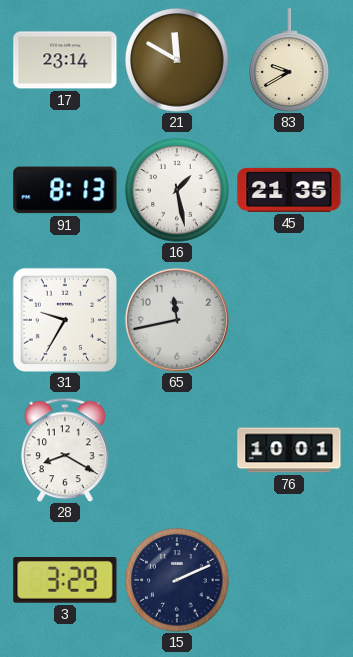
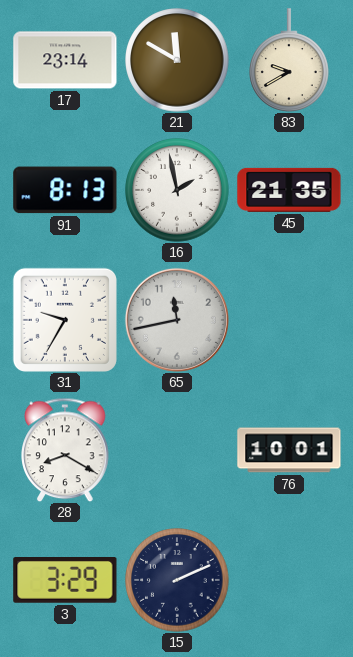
16: 1:28 -> 1:58
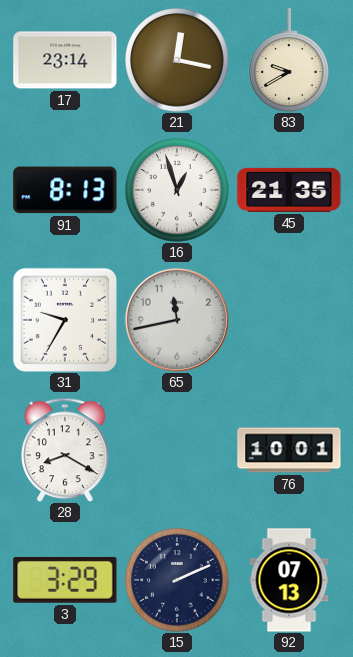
21: 11:50 -> 12:17
16: 1:58 -> 12:57
92: none -> 07:13
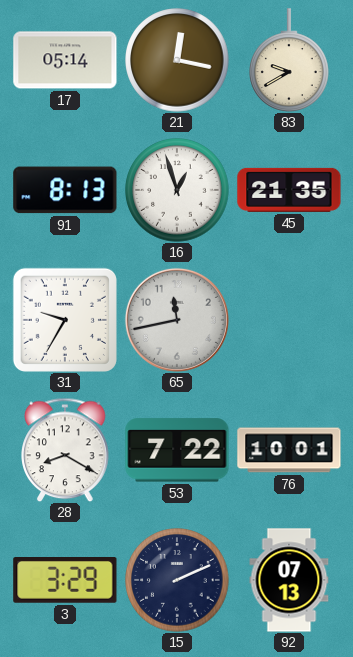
17: 23:14 -> 05:14
53: none -> 7:22
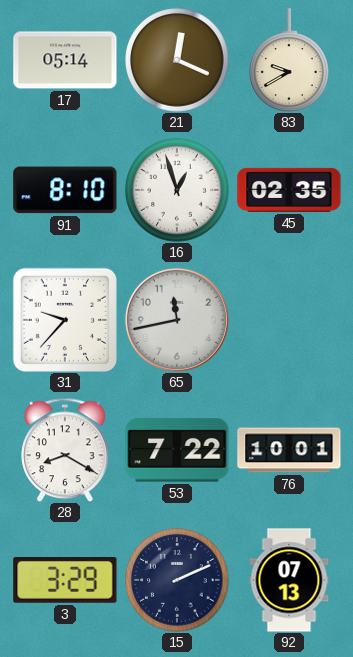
21: 12:17 -> 12:19
91: 8:13 -> 8:10
45: 21:35 -> 02:35
31: 9:35 -> 9:37
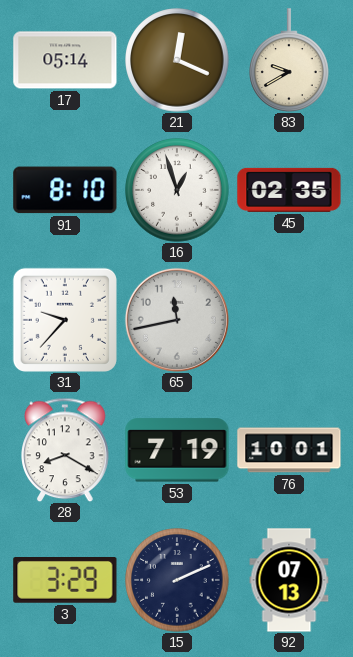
53: 7:22 -> 7:19
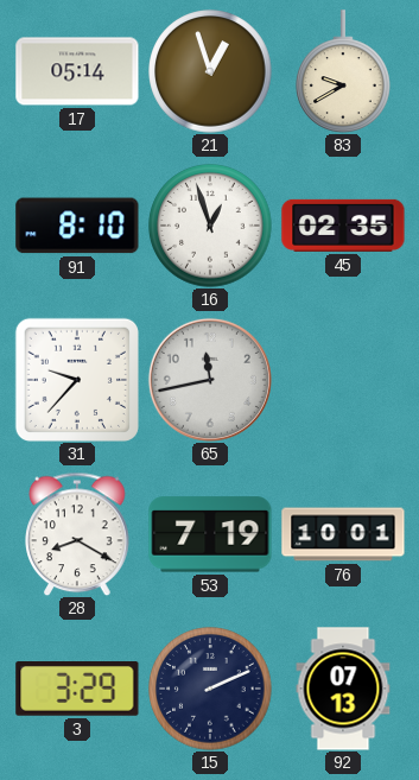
21: 12:19 -> 12:57
